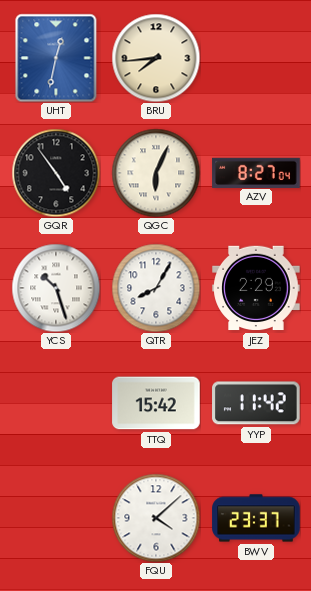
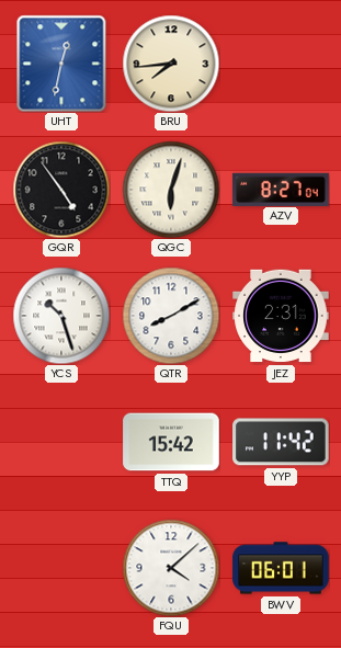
QGC: 6:04 -> 6:03
QTR: 8:05 -> 8:10
JEZ: 2:29 -> 2:31
BWV: 23:37 -> 06:01
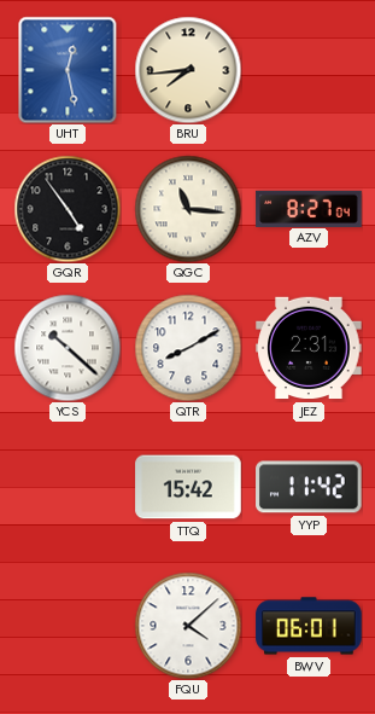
UHT: 12:32 -> 12:28
QGC: 6:03 -> 11:16
YCS: 10:27 -> 10:22
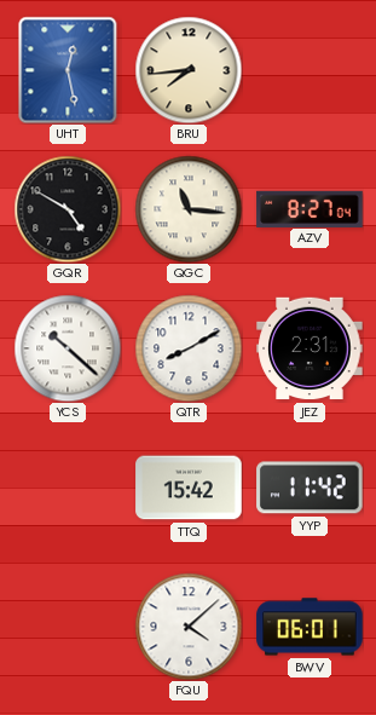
GQR: 4:54 -> 4:50
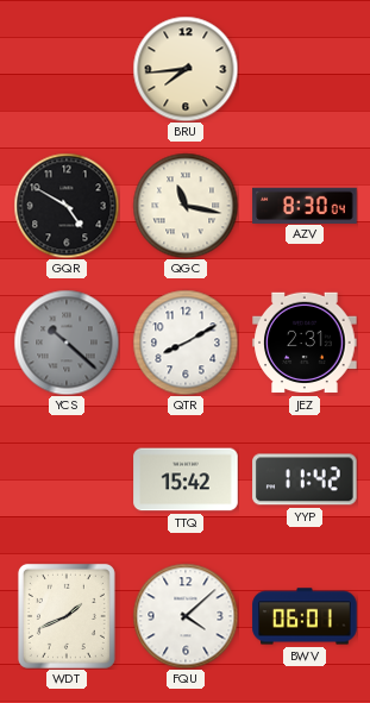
UHT: 12:28 -> none
QGC: 11:16 -> 11:17
AZV: 8:27 -> 8:30
YCS dial: white -> grey
WDT: none -> 1:41
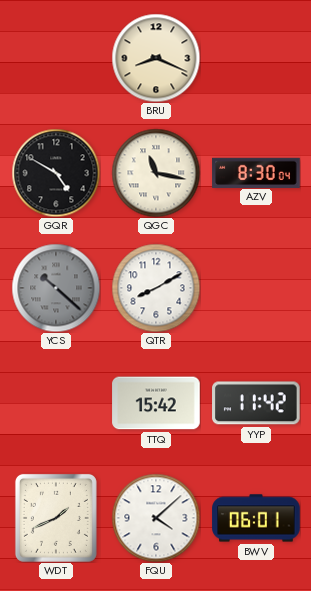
BRU: 7:44 -> 8:19
JEZ: 2:31 -> none
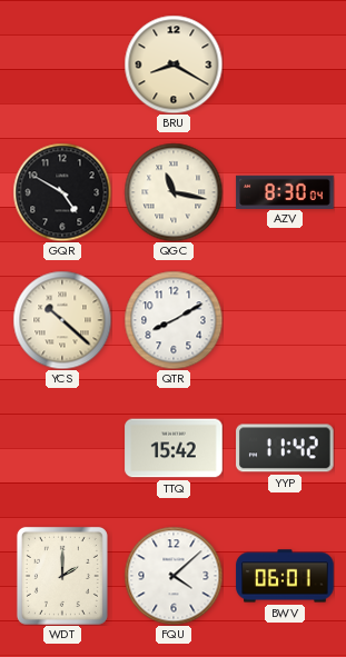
BRU: 8:19 -> 8:20
YCS dial: grey -> cream
WDT: 1:41 -> 2:00
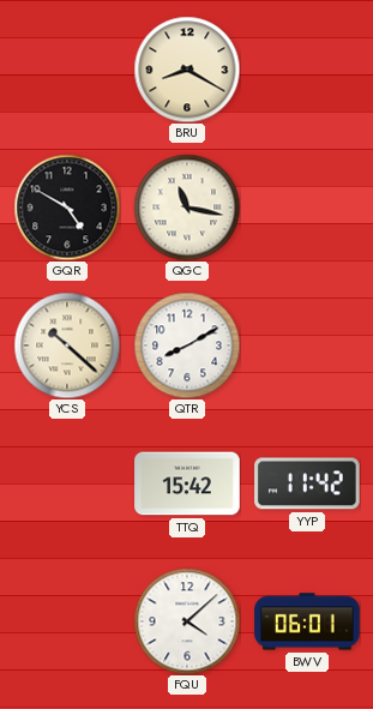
AZV: 8:30 -> none
WDT: 2:00 -> none
